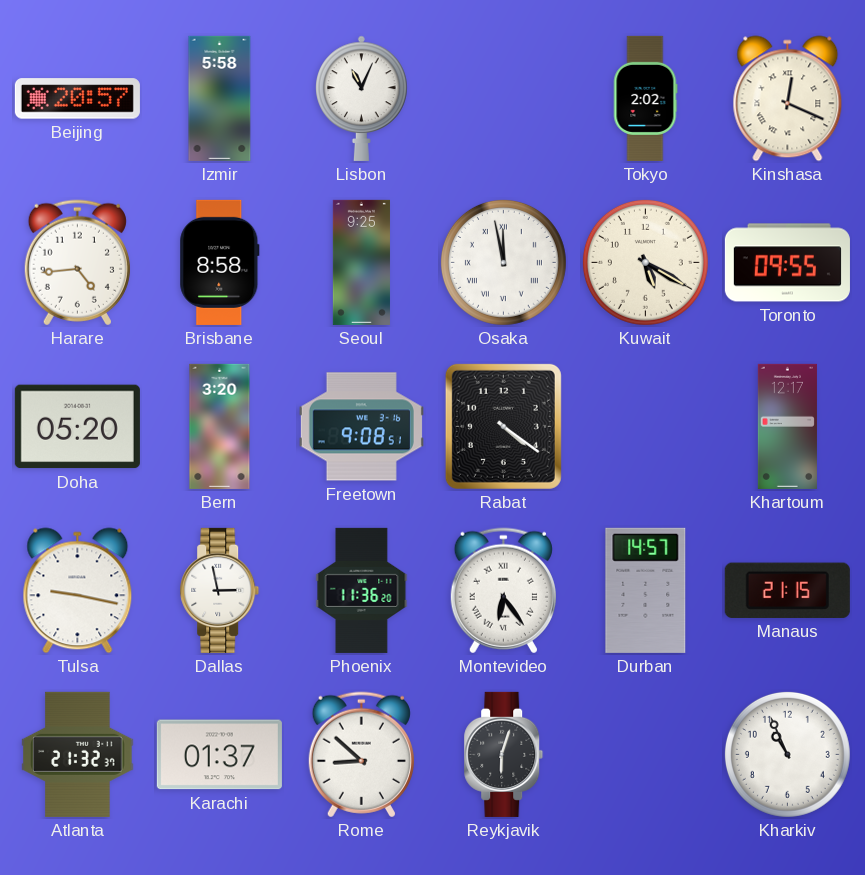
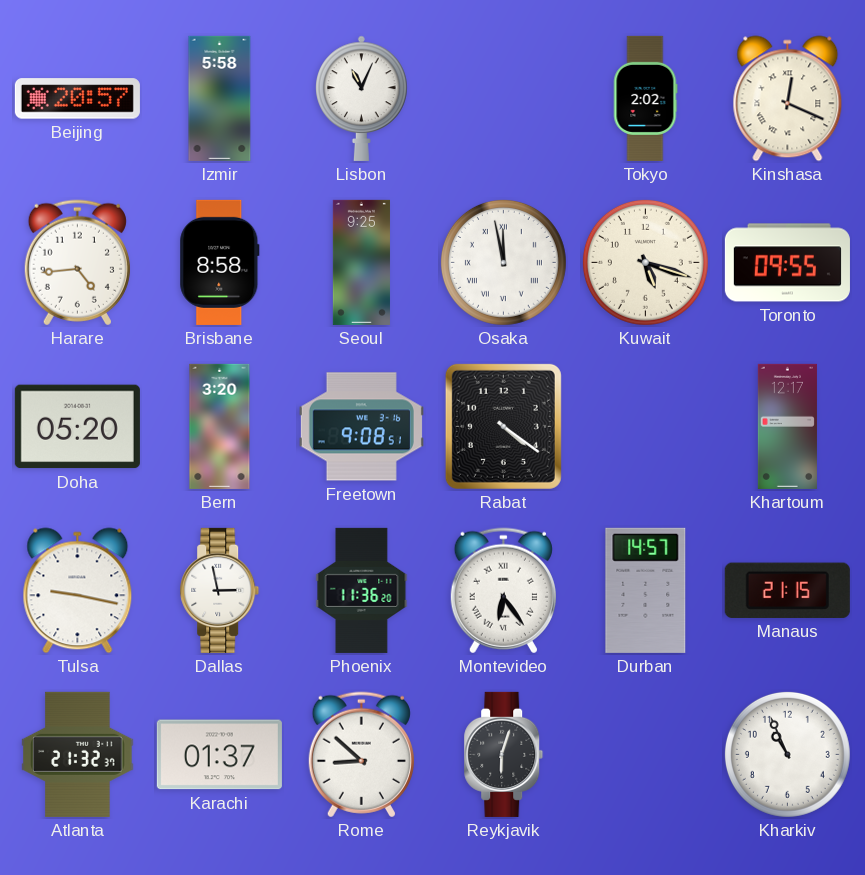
Kuwait: 5:20 -> 5:18
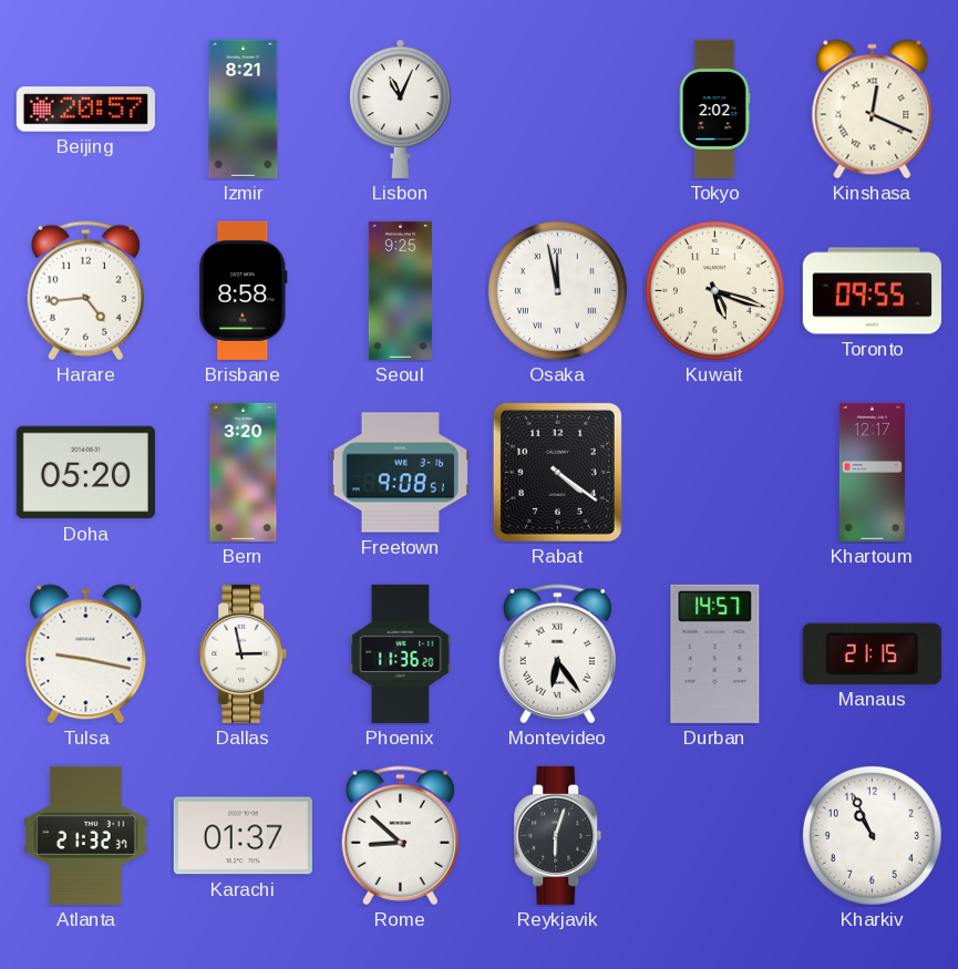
Izmir: 5:58 -> 8:21
